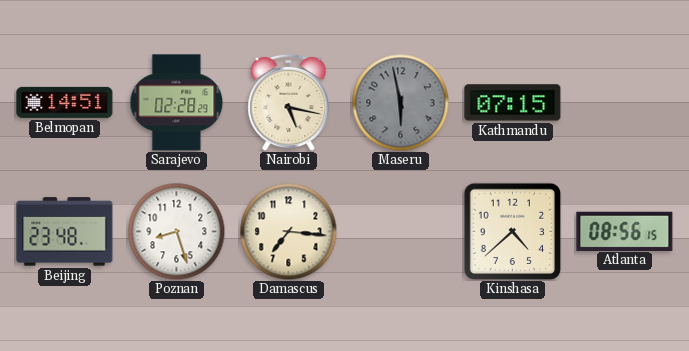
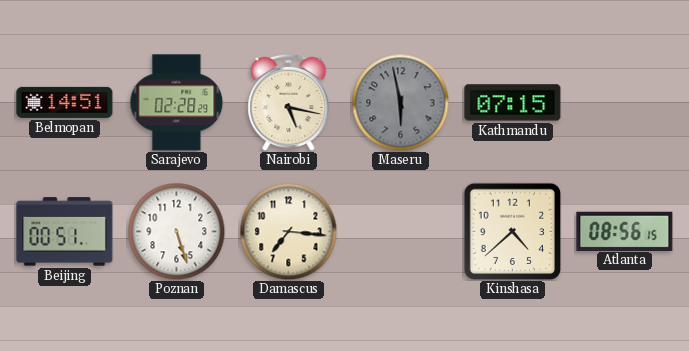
Beijing: 23:48 -> 00:51
Poznan: 8:27 -> 5:27
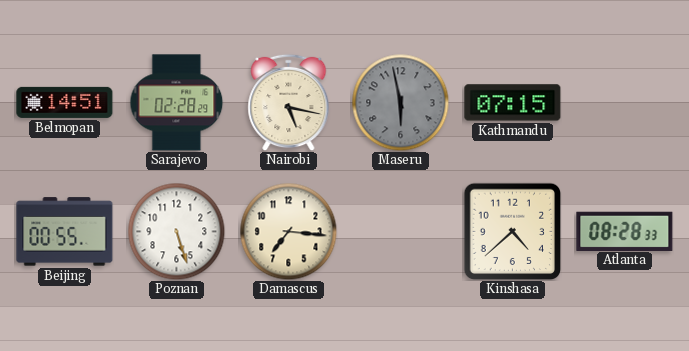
Beijing: 00:51 -> 00:55
Atlanta: 08:56 -> 08:28
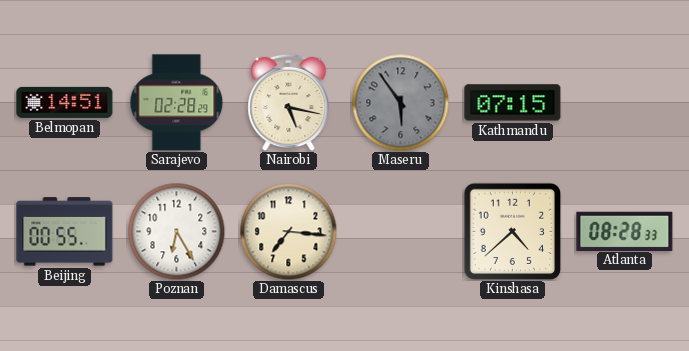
Maseru: 5:58 -> 5:54
Poznan: 5:27 -> 6:25
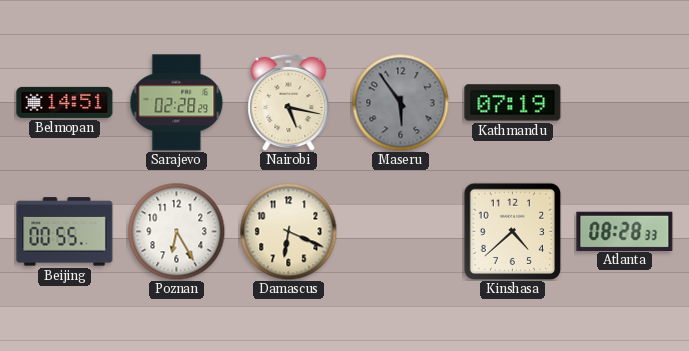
Kathmandu: 07:15 -> 07:19
Damascus: 7:16 -> 6:19
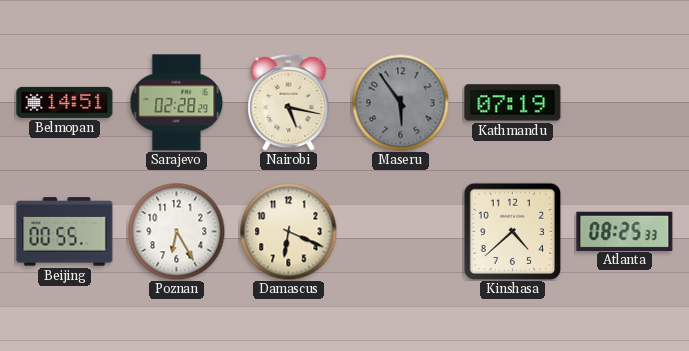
Atlanta: 08:28 -> 08:25
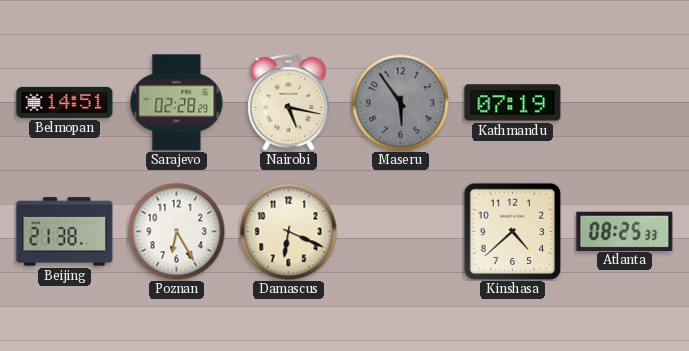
Beijing: 00:55 -> 21:38
